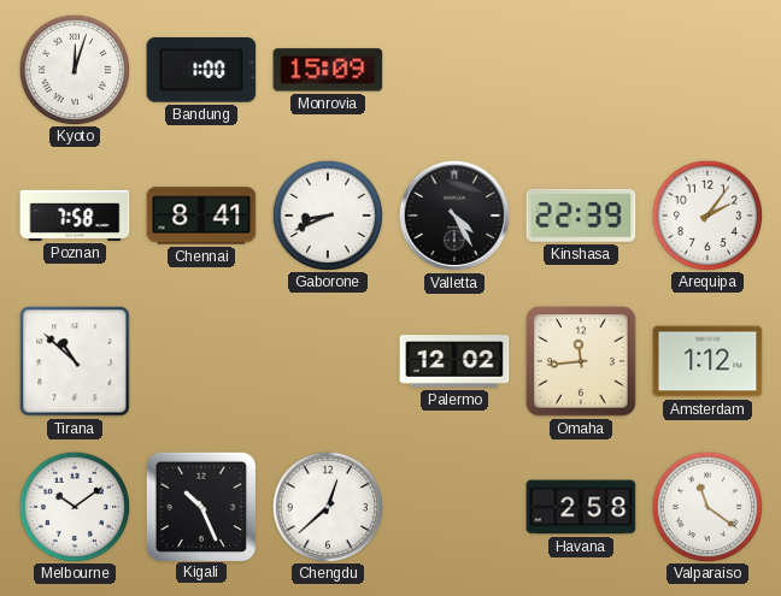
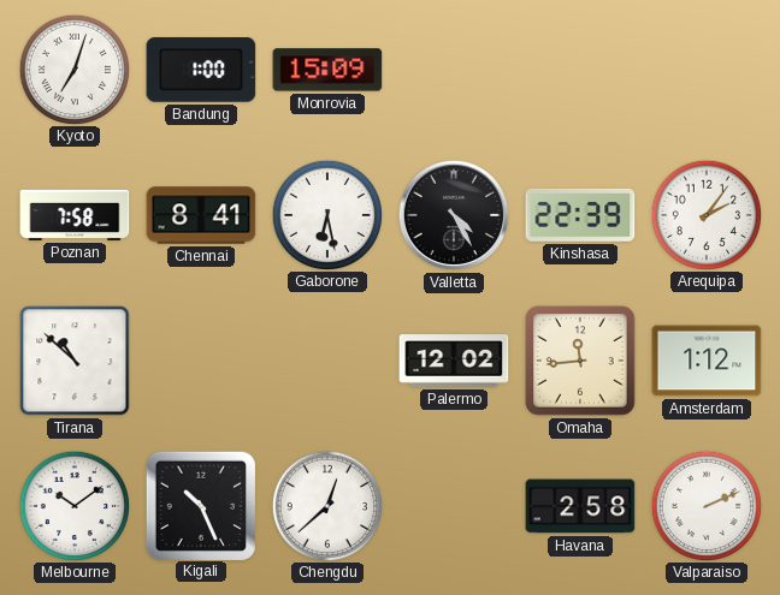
Kyoto: 12:03 -> 7:03
Gaborone: 8:41 -> 6:28
Valparaiso: 11:21 -> 2:11
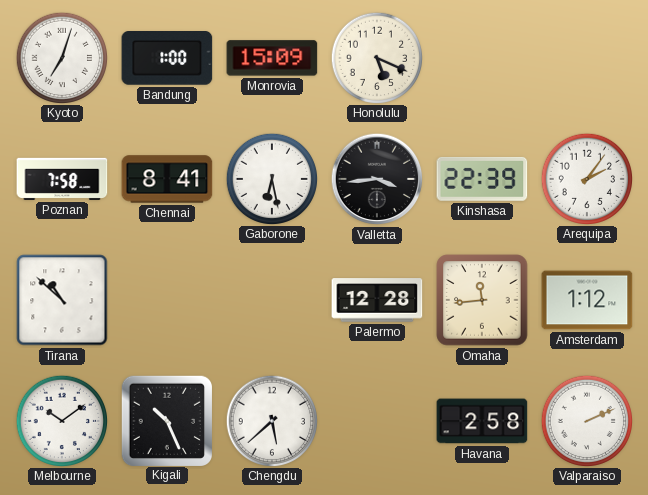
Honolulu: none -> 5:19
Valletta: 4:25 -> 3:44
Palermo: 12:02 -> 12:28
Chengdu: 12:38 -> 5:38
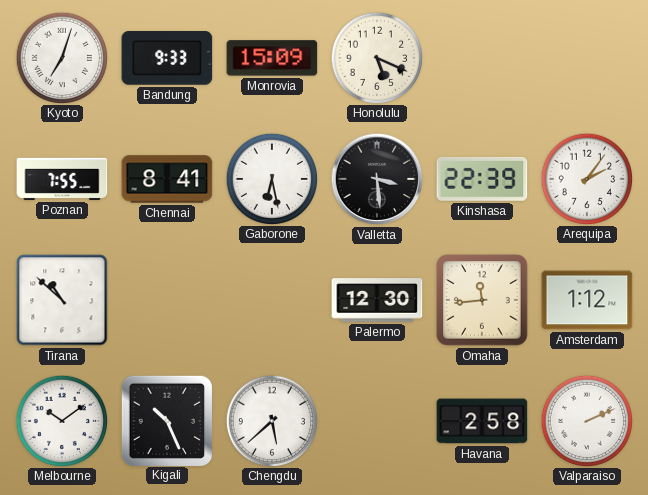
Bandung: 1:00 -> 9:33
Poznan: 7:58 -> 7:55
Valletta: 3:44 -> 3:29
Palermo: 12:28 -> 12:30
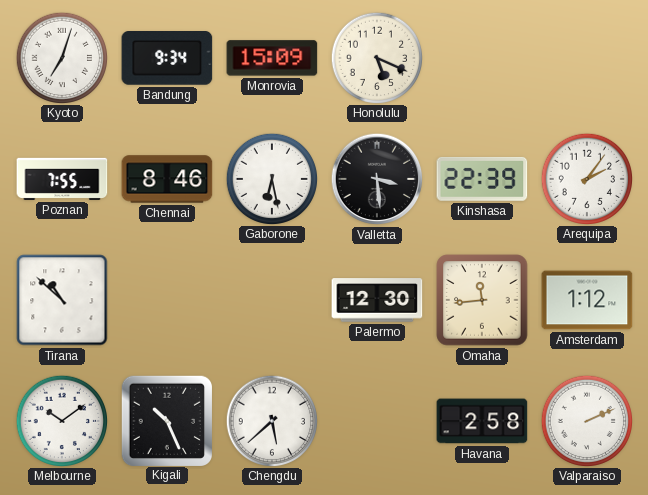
Bandung: 9:33 -> 9:34
Chennai: 8:41 -> 8:46
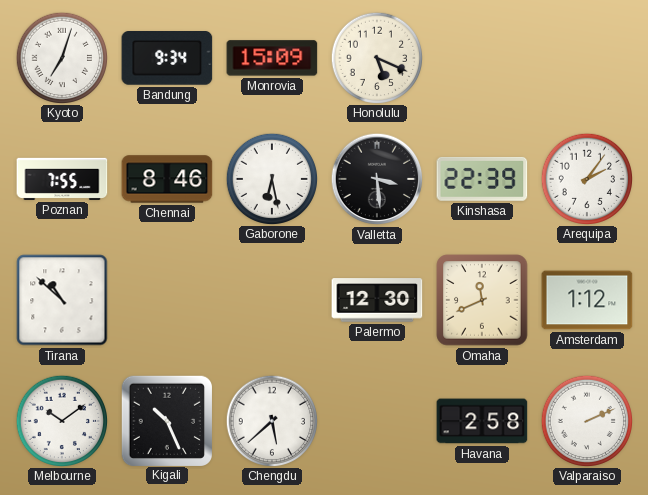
Omaha: 11:44 -> 11:41
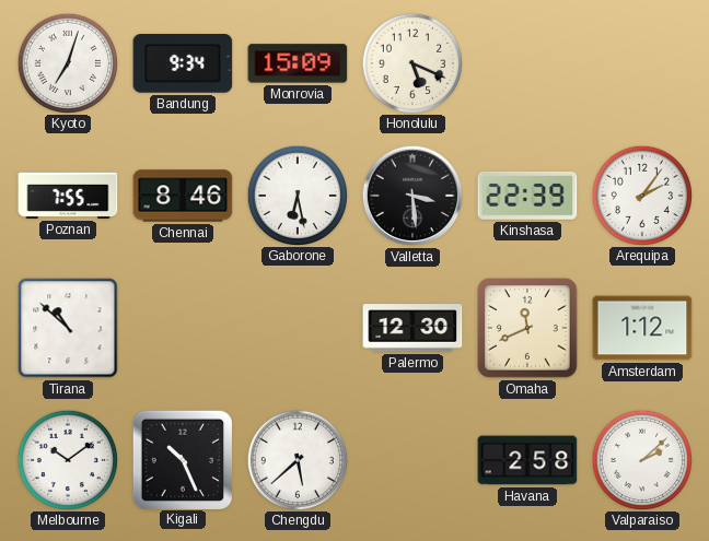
Valparaiso: 2:11 -> 2:08
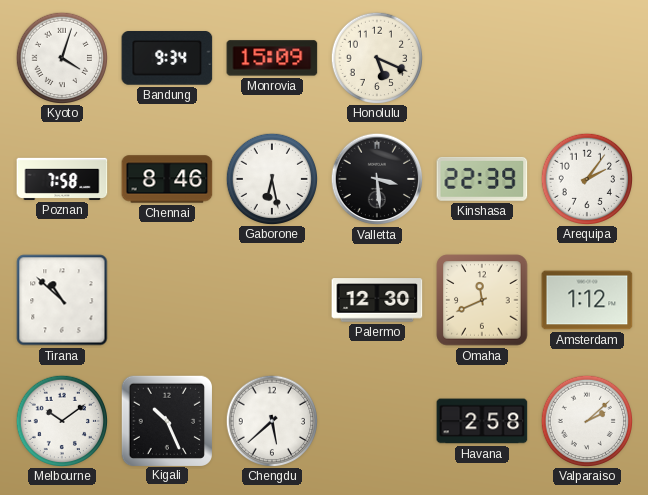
Kyoto: 7:03 -> 4:03
Poznan: 7:55 -> 7:58
